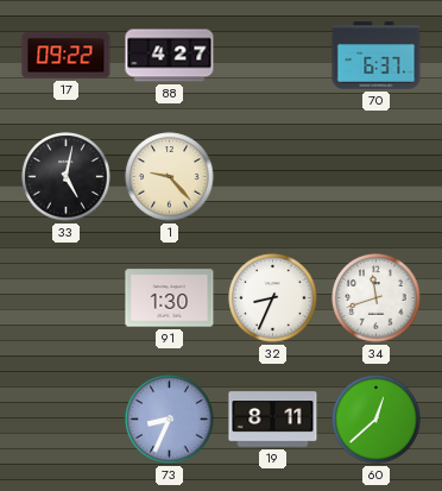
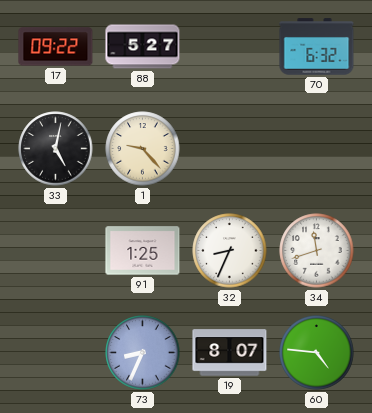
88: 4:27 -> 5:27
70: 6:37 -> 6:32
91: 1:30 -> 1:25
19: 8:11 -> 8:07
60: 12:38 -> 4:46
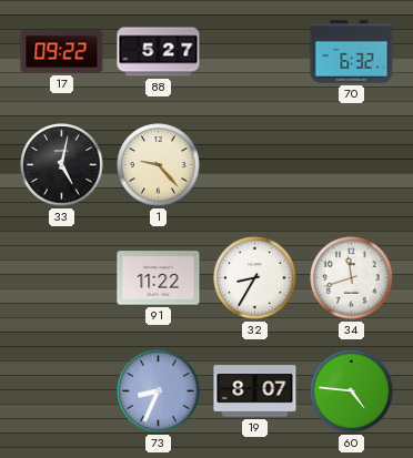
91: 1:25 -> 11:22
32: 8:34 -> 8:35
